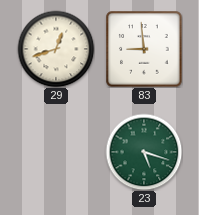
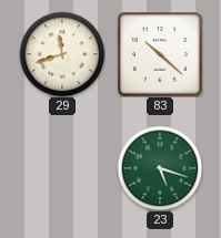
29: 12:42 -> 11:42
83: 8:59 -> 10:22
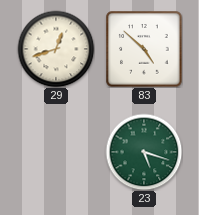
29: 11:42 -> 12:42
83: 10:22 -> 4:52
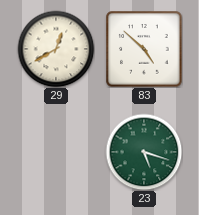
29: 12:42 -> 12:40
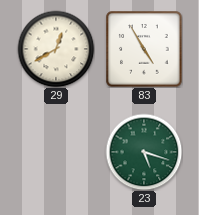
83: 4:52 -> 4:55
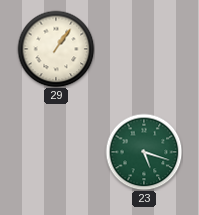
29: 12:40 -> 1:06
83: 4:55 -> none
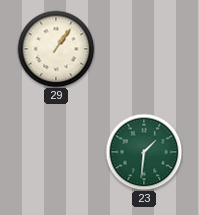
23: 5:18 -> 1:31
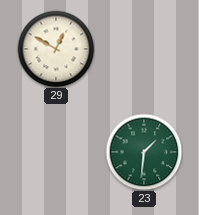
29: 1:06 -> 12:50
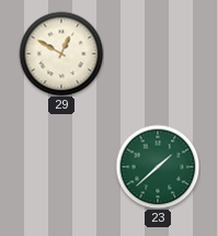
23: 1:31 -> 1:38
